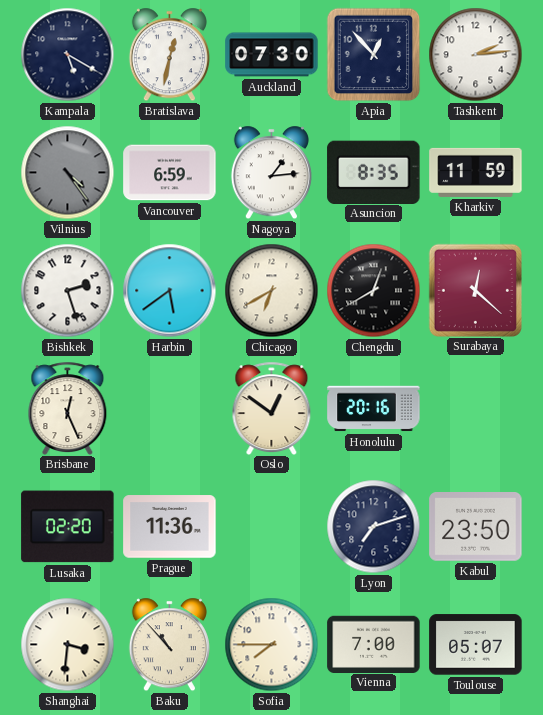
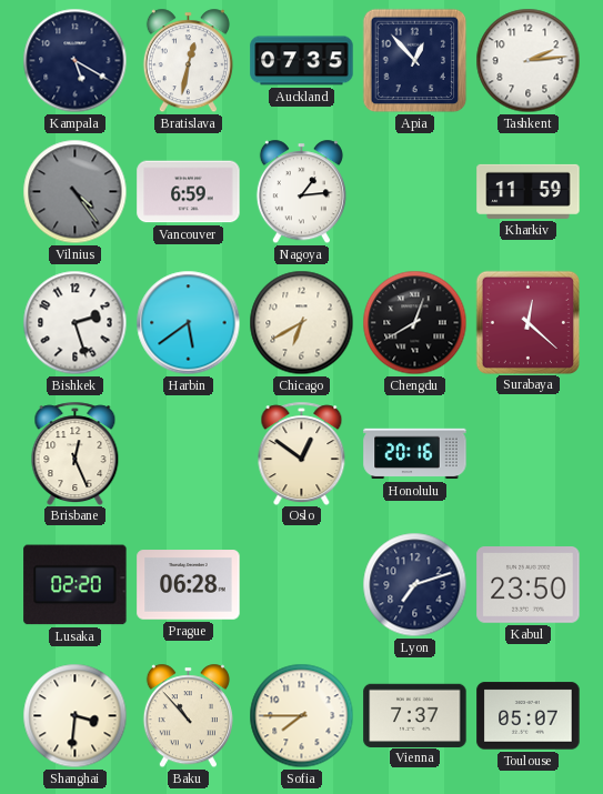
Auckland: 07:30 -> 07:35
Asuncion: 8:35 -> none
Prague: 11:36 -> 06:28
Vienna: 7:00 -> 7:37
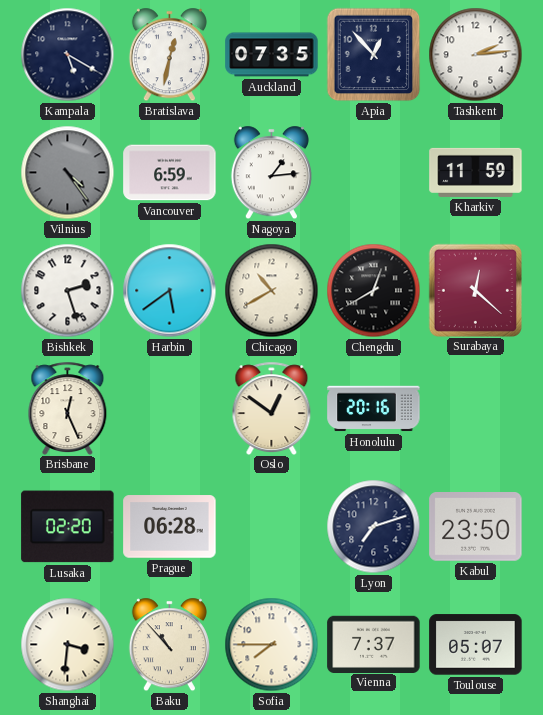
Chicago: 6:40 -> 10:40
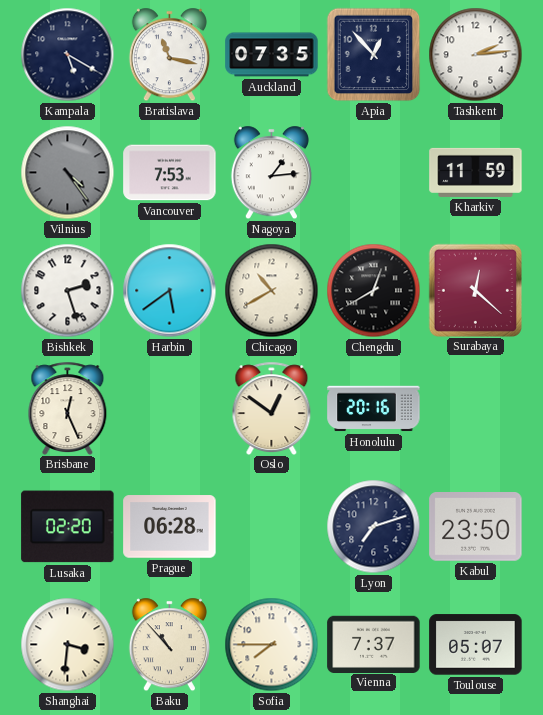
Bratislava: 12:32 -> 11:17
Vancouver: 6:59 -> 7:53
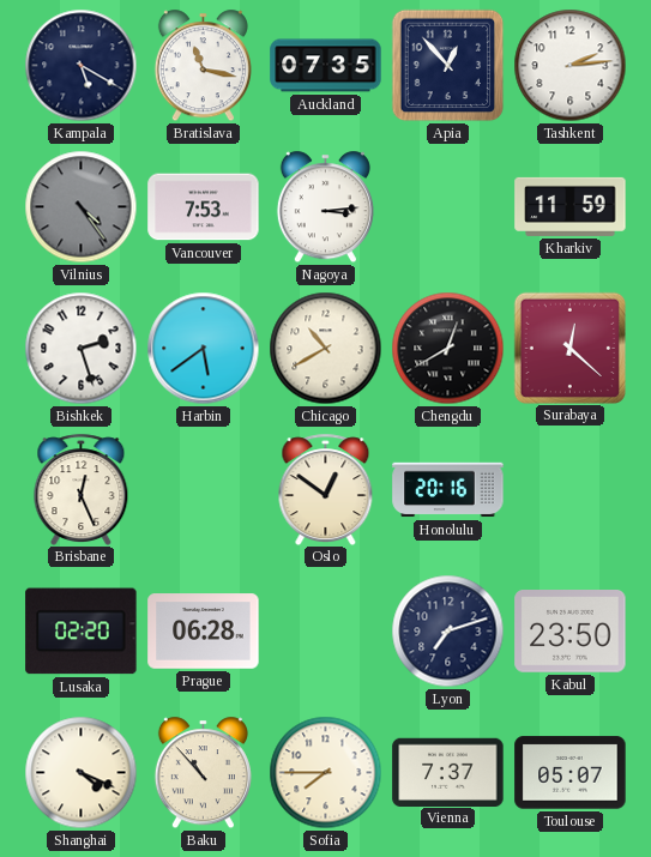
Nagoya: 1:14 -> 3:14
Shanghai: 3:31 -> 4:19
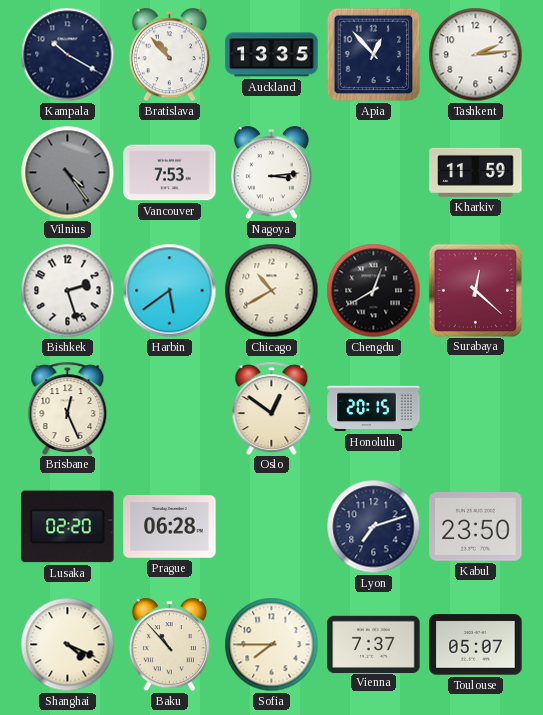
Kampala: 5:20 -> 10:20
Bratislava: 11:17 -> 10:53
Auckland: 07:35 -> 13:35
Honolulu: 20:16 -> 20:15
